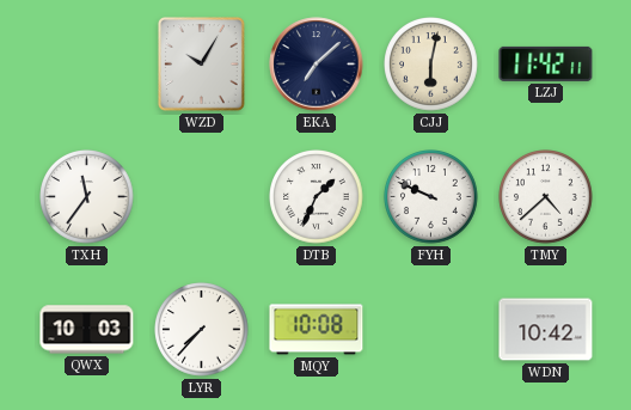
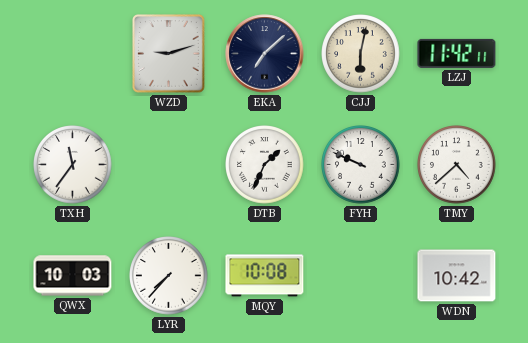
WZD: 10:05 -> 9:12
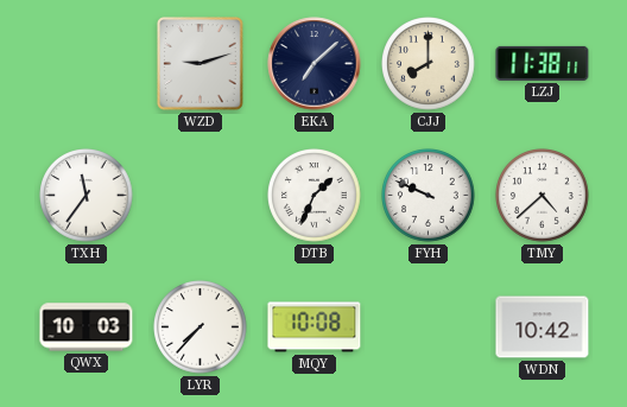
CJJ: 6:02 -> 8:00
LZJ: 11:42 -> 11:38
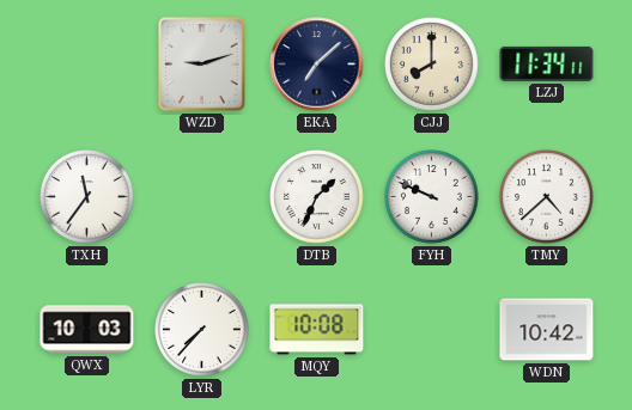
LZJ: 11:38 -> 11:34
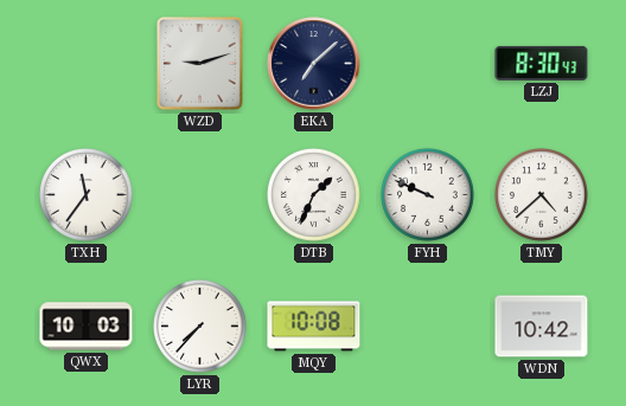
CJJ: 8:00 -> none
LZJ: 11:34 -> 8:30
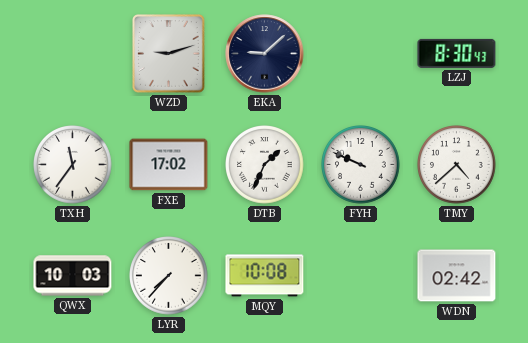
EKA: 7:08 -> 9:08
FXE: none -> 17:02
WDN: 10:42 -> 02:42
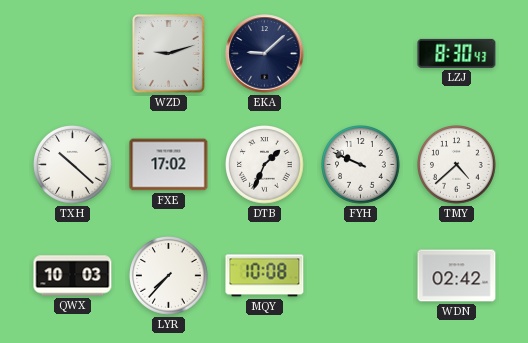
TXH: 11:36 -> 10:22
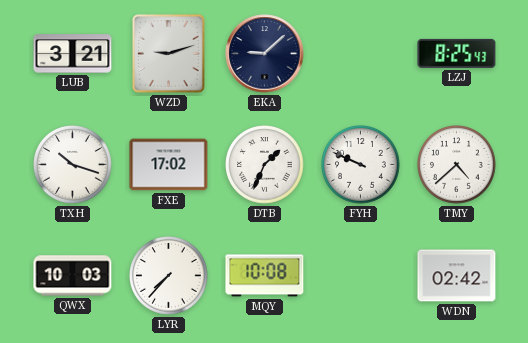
LUB: none -> 3:21
LZJ: 8:30 -> 8:25
TXH: 10:22 -> 10:18
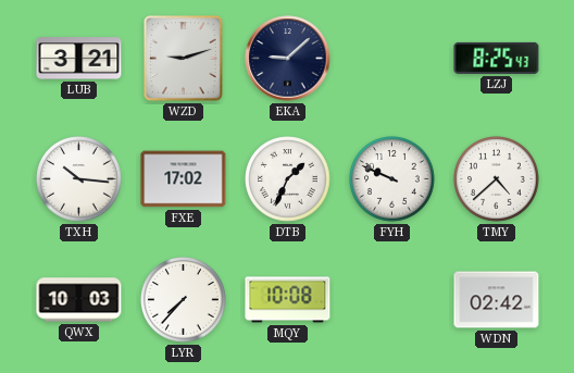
TXH: 10:18 -> 10:16
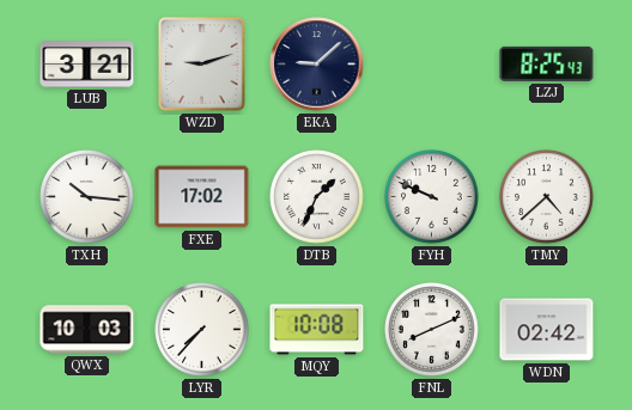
FNL: none -> 8:11
